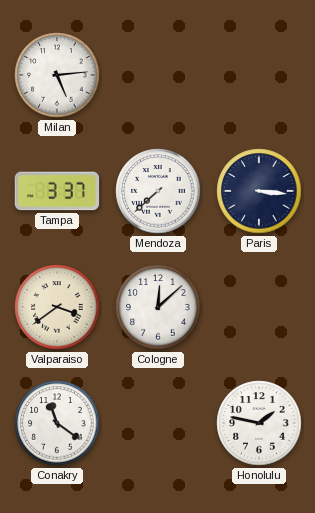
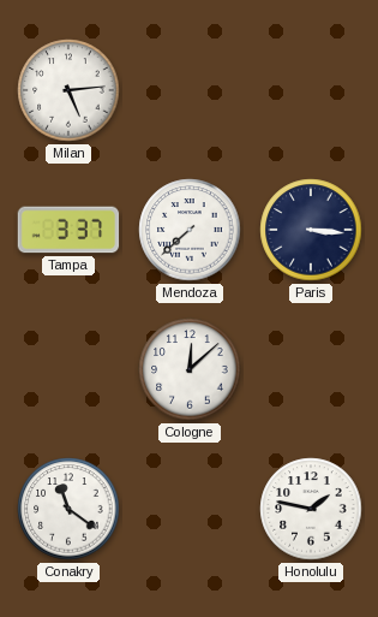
Valparaiso: 3:39 -> none
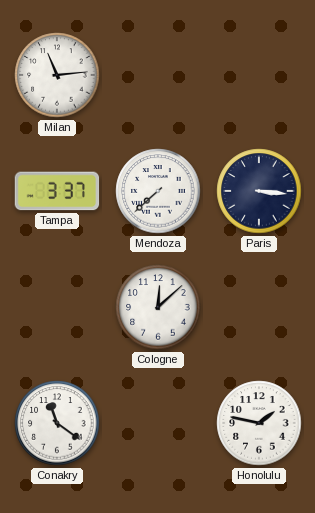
Milan: 5:14 -> 11:14
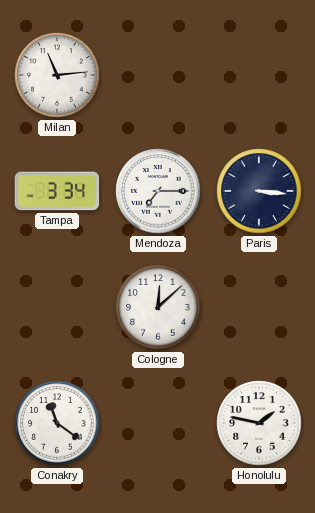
Tampa: 3:37 -> 3:34
Mendoza: 7:38 -> 7:15
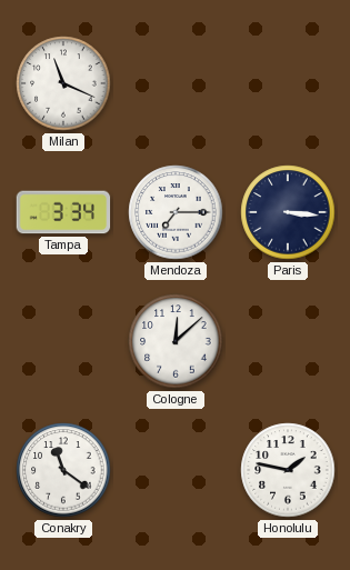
Milan: 11:14 -> 11:19
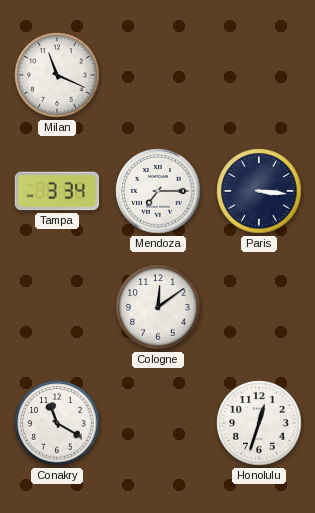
Cologne: 12:08 -> 12:09
Conakry: 11:21 -> 11:20
Honolulu: 1:47 -> 12:33
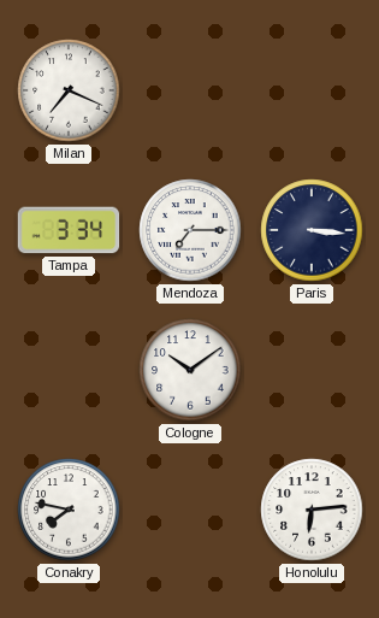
Milan: 11:19 -> 7:19
Cologne: 12:09 -> 10:09
Conakry: 11:20 -> 7:47
Honolulu: 12:33 -> 6:14
